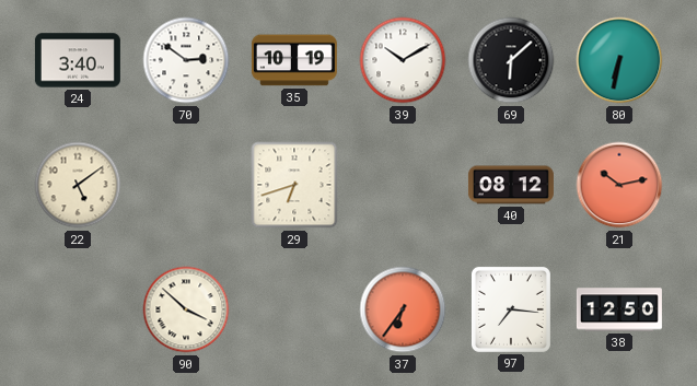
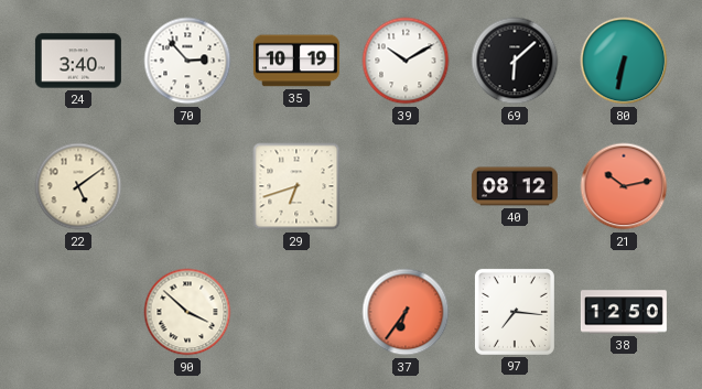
70: 2:51 -> 2:53
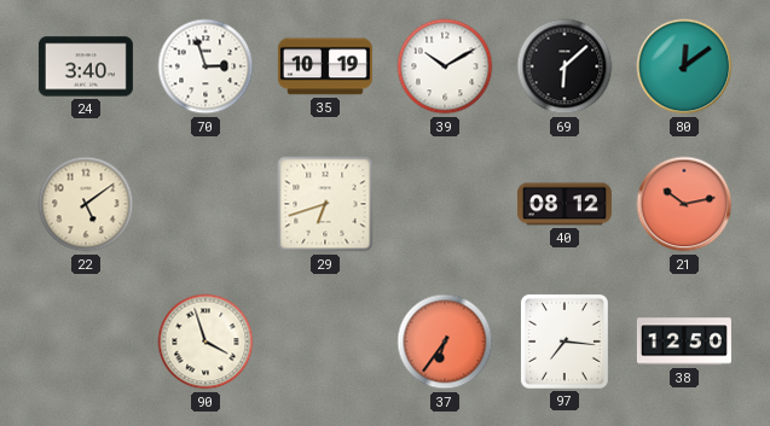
70: 2:53 -> 2:57
80: 6:32 -> 12:09
90: 3:52 -> 3:57
